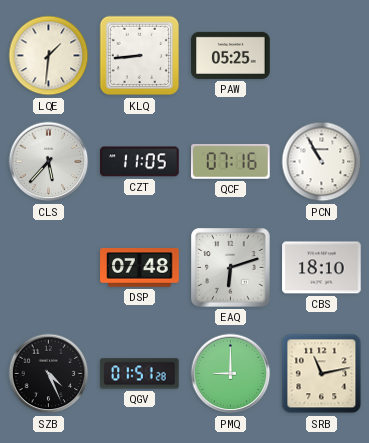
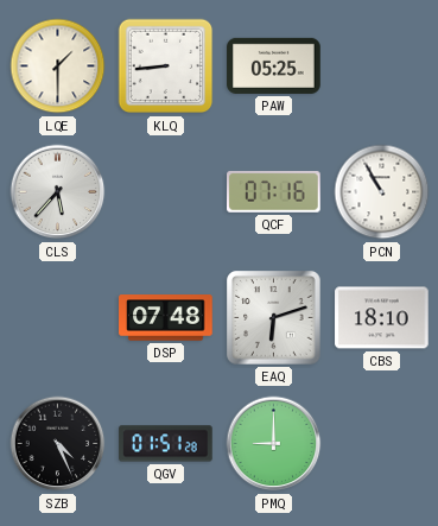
LQE: 1:31 -> 1:30
CZT: 11:05 -> none
SRB: 11:13 -> none
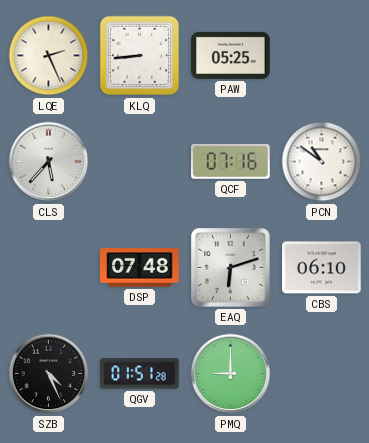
LQE: 1:30 -> 2:26
PCN: 10:55 -> 10:51
CBS: 18:10 -> 06:10
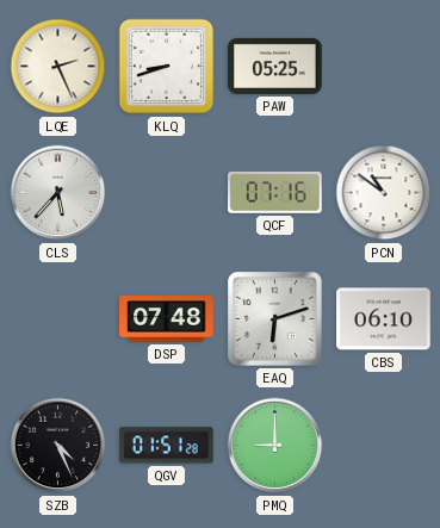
KLQ: 8:44 -> 8:42
